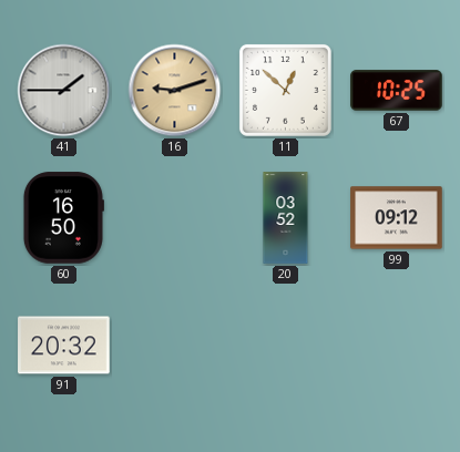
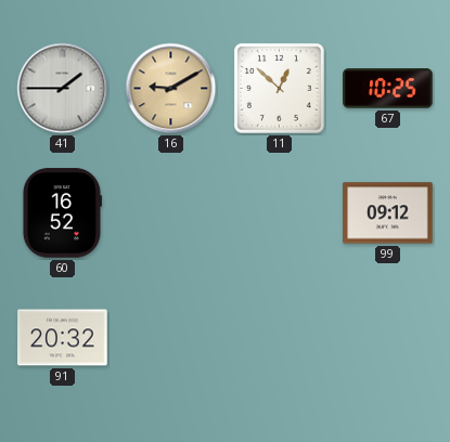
16: 9:12 -> 9:10
60: 16:50 -> 16:52
20: 03:52 -> none
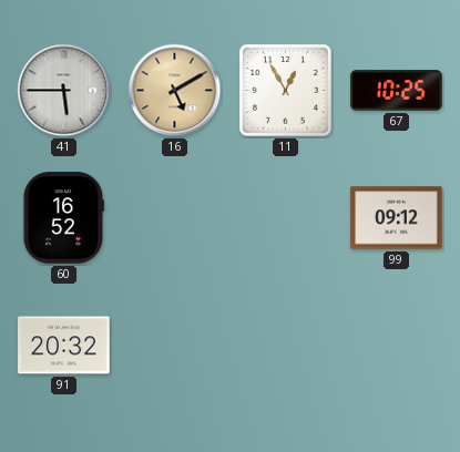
41: 1:45 -> 5:45
16: 9:10 -> 5:10
11: 12:52 -> 12:55
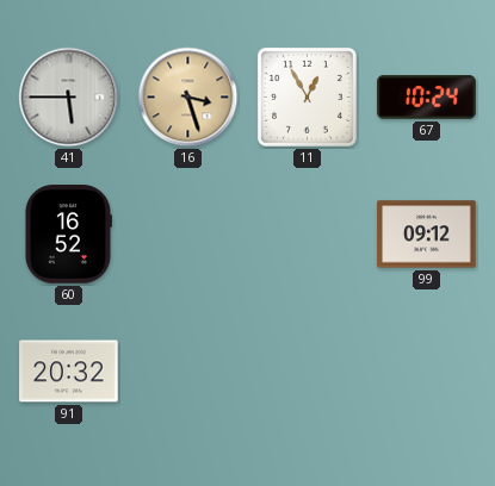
16: 5:10 -> 3:27
67: 10:25 -> 10:24
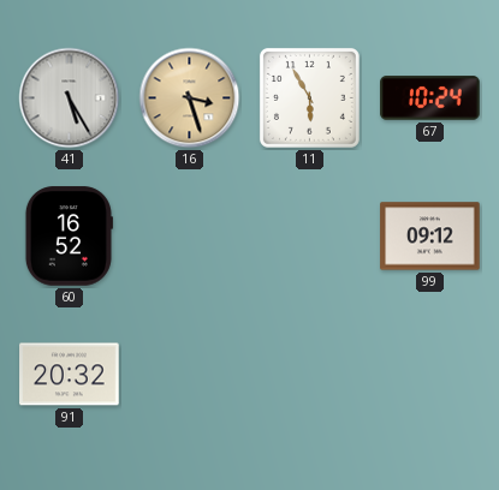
41: 5:45 -> 5:25
11: 12:55 -> 5:55
